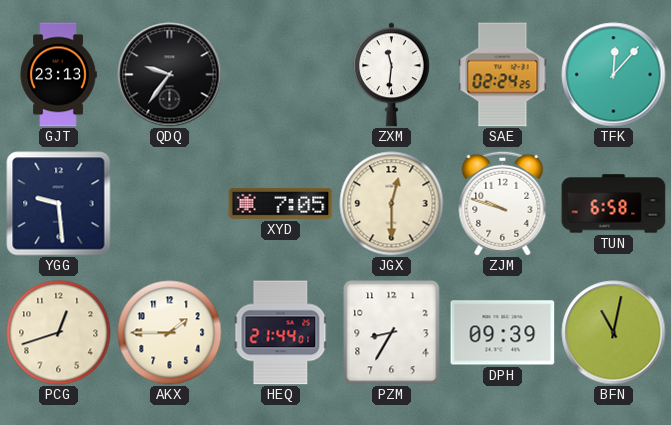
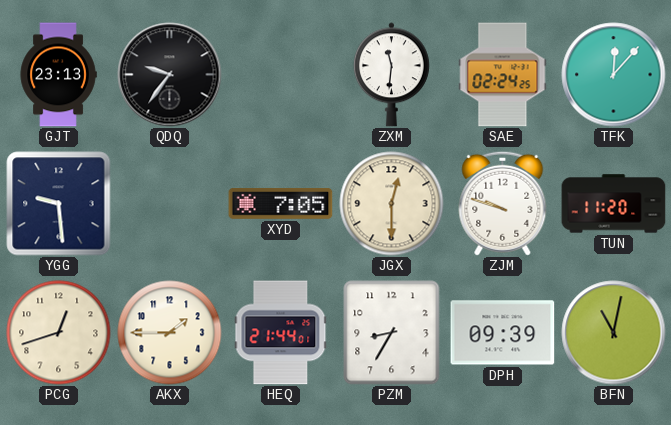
TUN: 6:58 -> 11:20
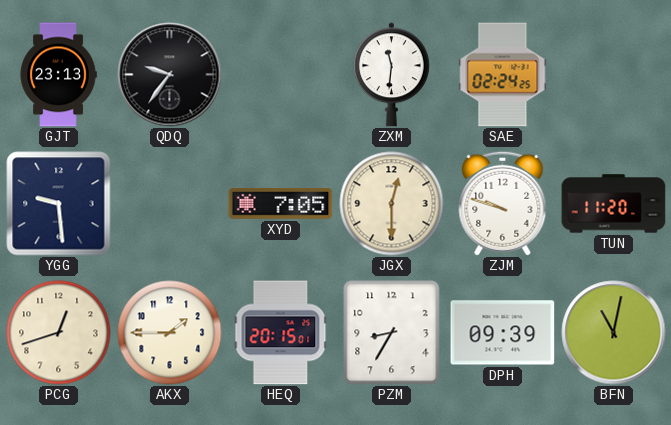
TFK: 12:07 -> none
HEQ: 21:44 -> 20:15
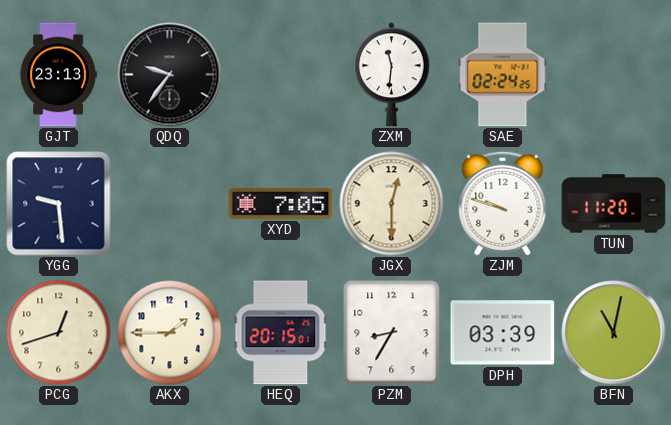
DPH: 09:39 -> 03:39
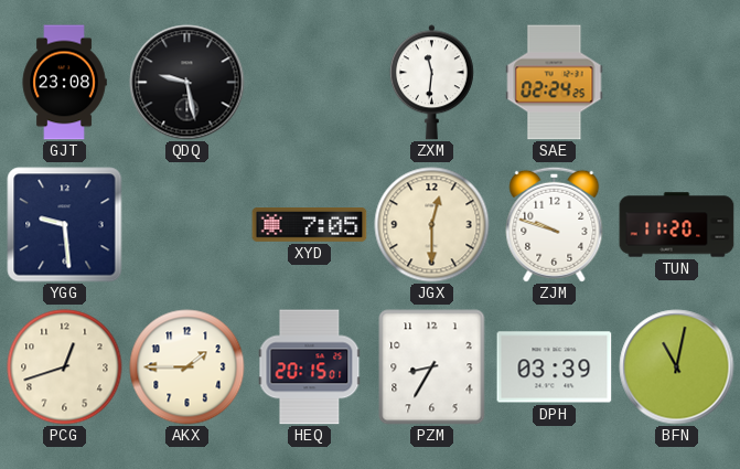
GJT: 23:13 -> 23:08
QDQ: 9:36 -> 9:28
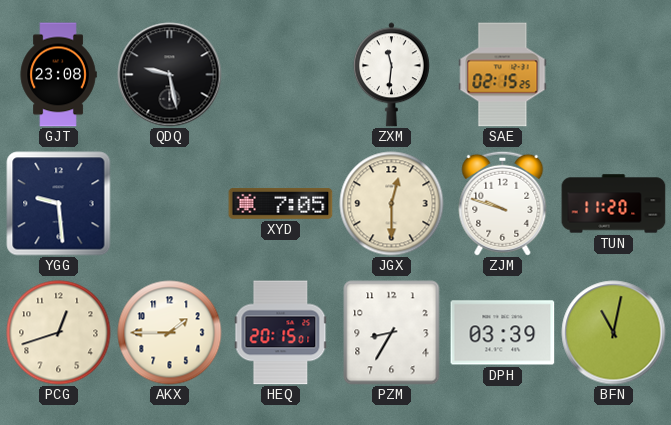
SAE: 02:24 -> 02:15
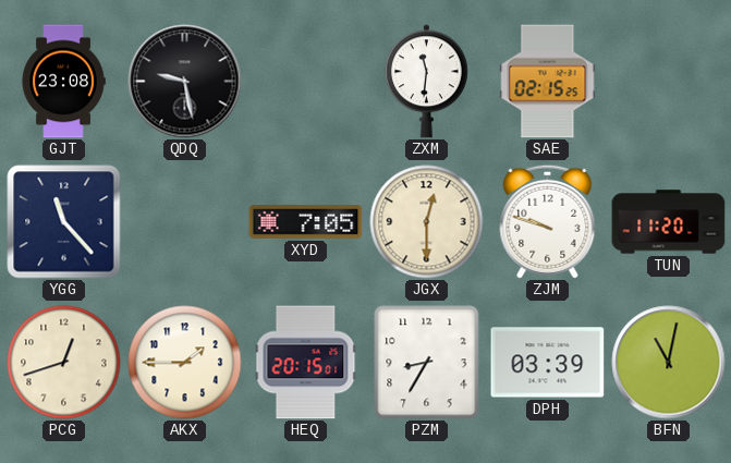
YGG: 9:29 -> 11:23
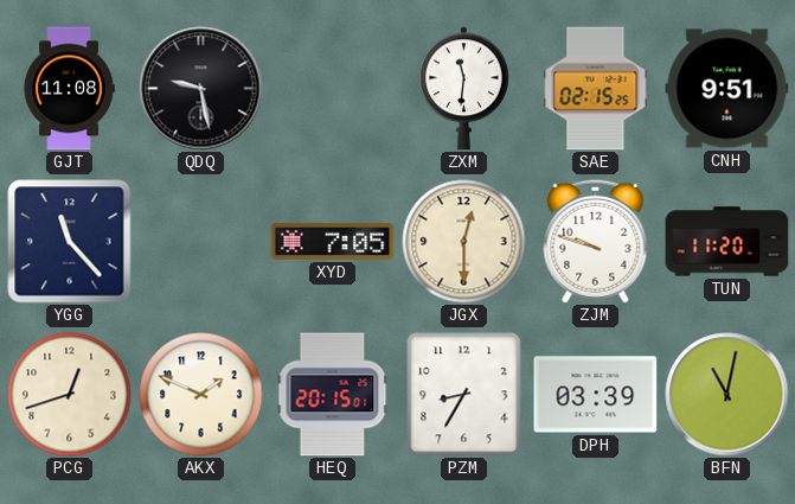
GJT: 23:08 -> 11:08
CNH: none -> 9:51
AKX: 1:45 -> 1:49
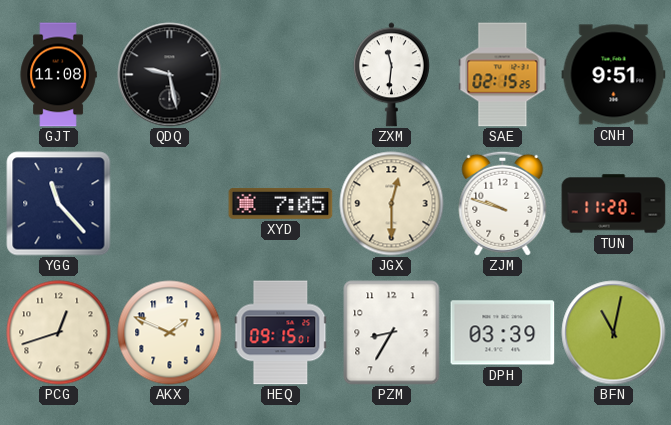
HEQ: 20:15 -> 09:15
